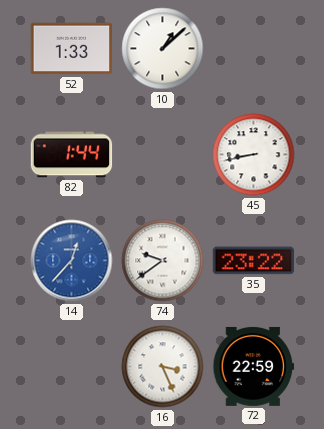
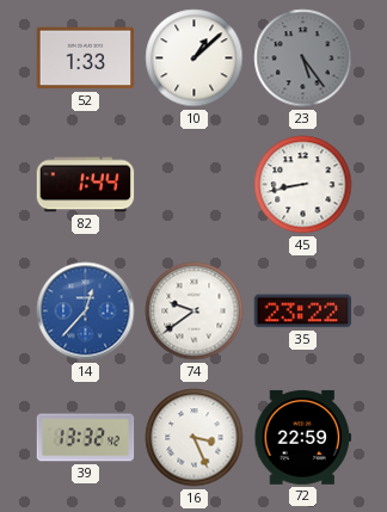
23: none -> 5:24
39: none -> 13:32
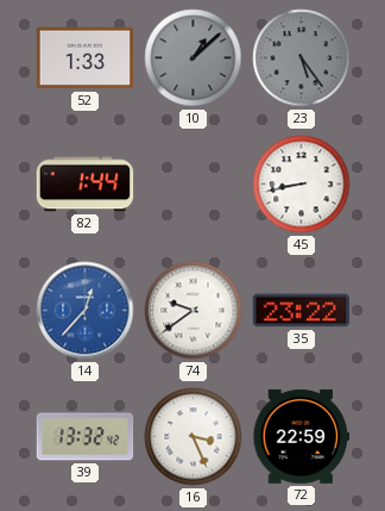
10 dial: white -> grey
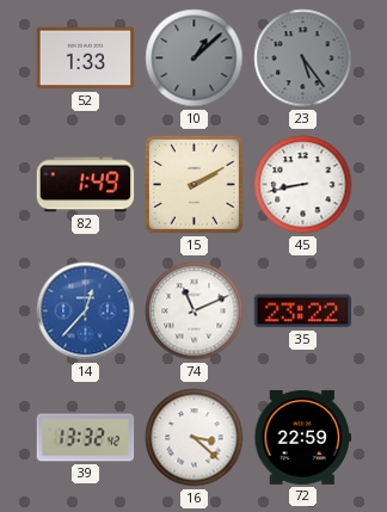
82: 1:44 -> 1:49
15: none -> 2:10
74: 9:39 -> 11:11
16: 3:26 -> 3:22
